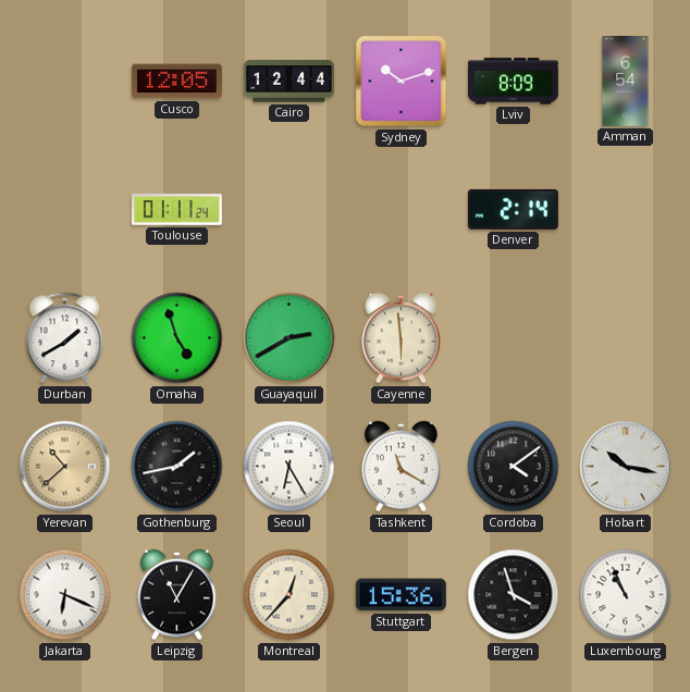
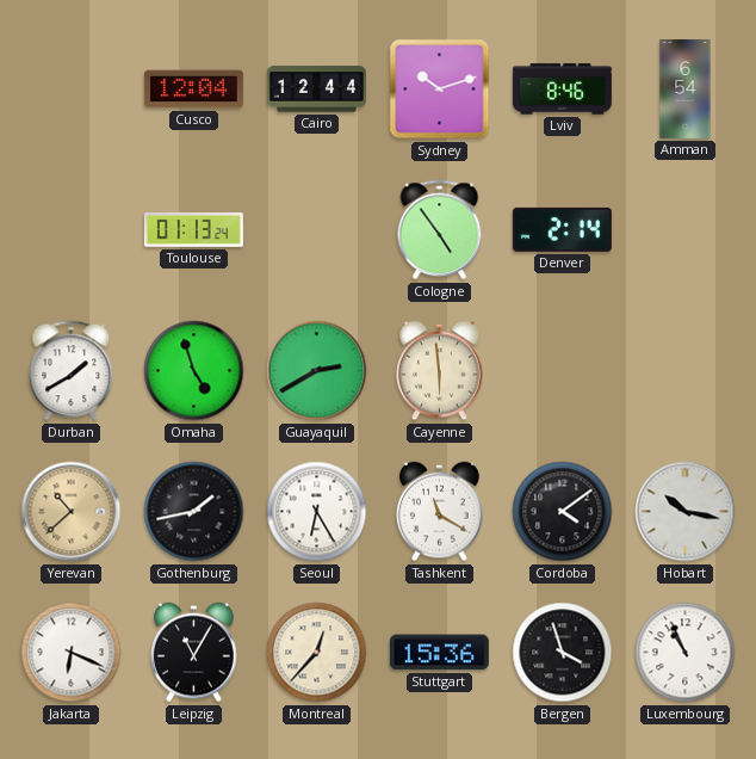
Cusco: 12:05 -> 12:04
Lviv: 8:09 -> 8:46
Toulouse: 01:11 -> 01:13
Cologne: none -> 4:54
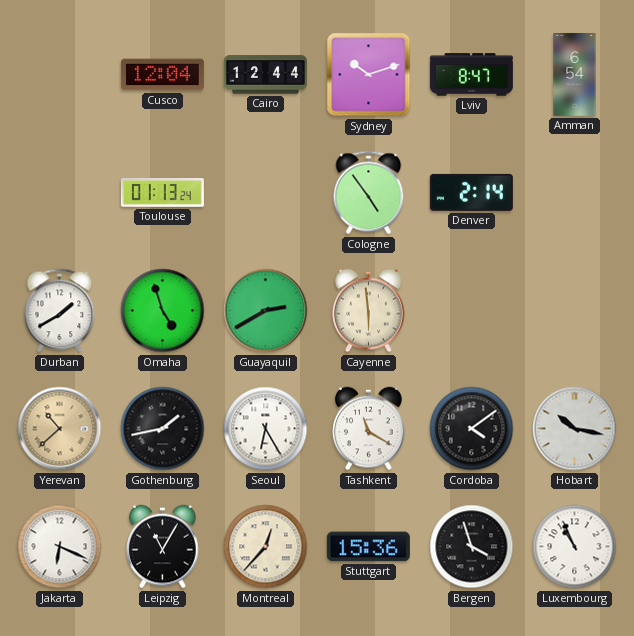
Lviv: 8:46 -> 8:47
